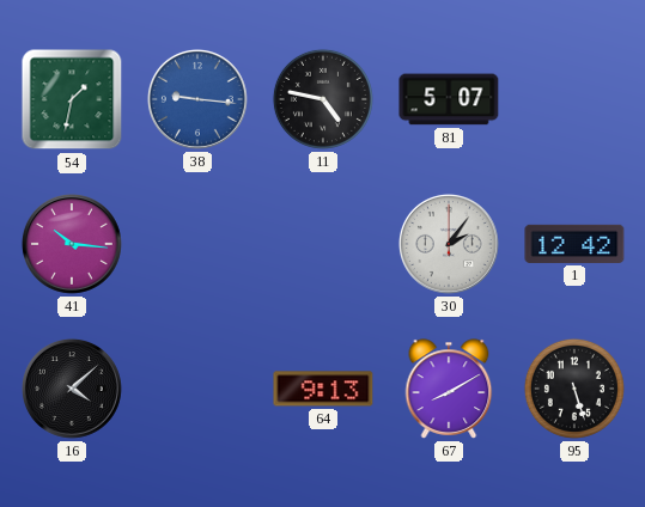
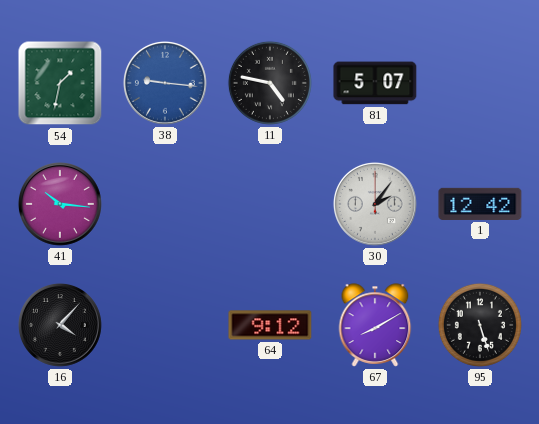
16: 4:08 -> 4:07
64: 9:13 -> 9:12
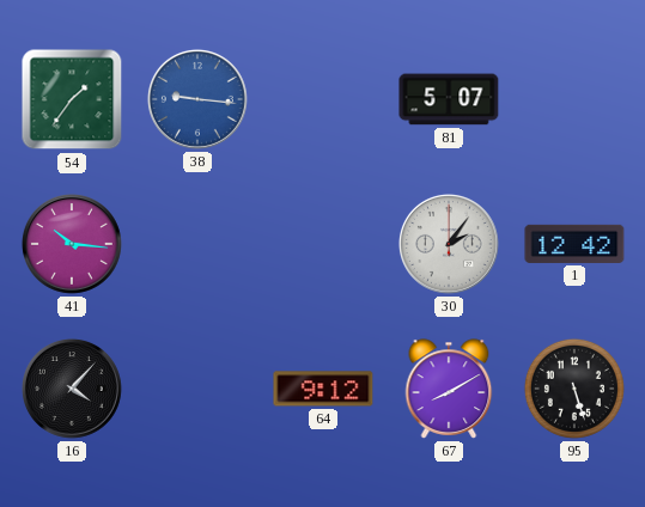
54: 1:32 -> 1:36
11: 4:47 -> none
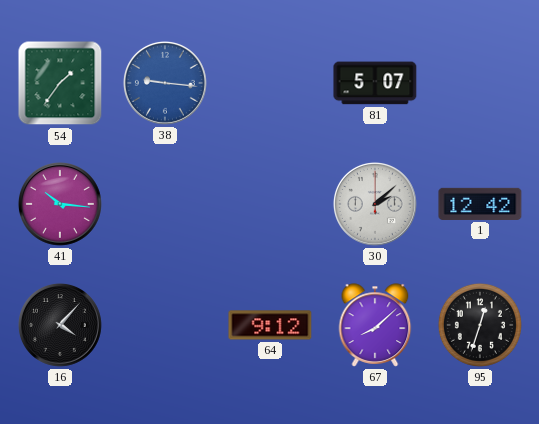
30: 2:06 -> 2:08
67: 8:10 -> 8:08
95: 5:27 -> 12:33
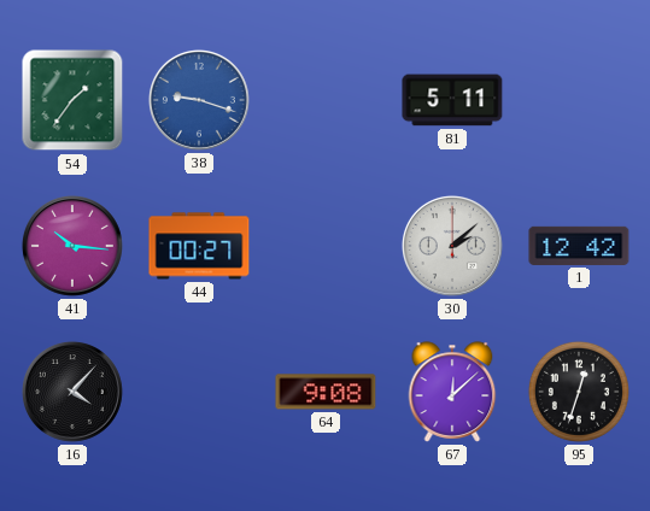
38: 9:16 -> 9:18
81: 5:07 -> 5:11
44: none -> 00:27
64: 9:12 -> 9:08
67: 8:08 -> 12:08
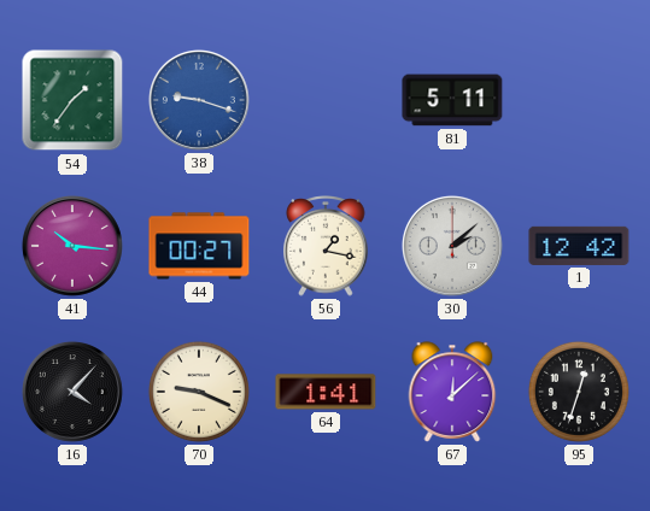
56: none -> 1:17
70: none -> 9:19
64: 9:08 -> 1:41
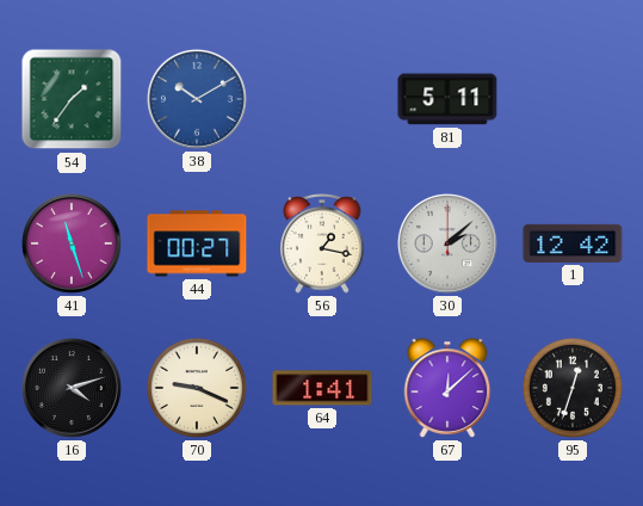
38: 9:18 -> 10:10
41: 10:16 -> 11:27
16: 4:07 -> 4:12
